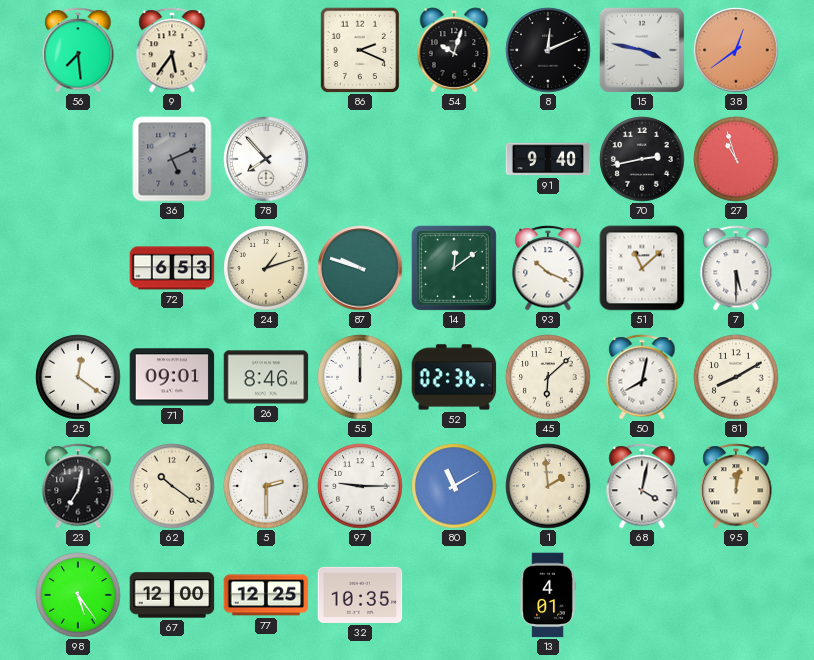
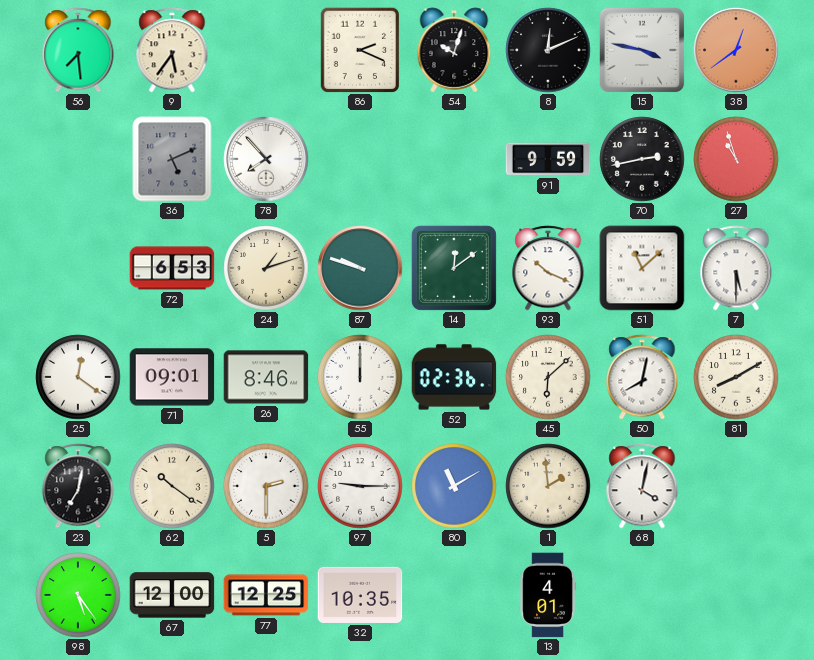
91: 9:40 -> 9:59
95: 12:02 -> none
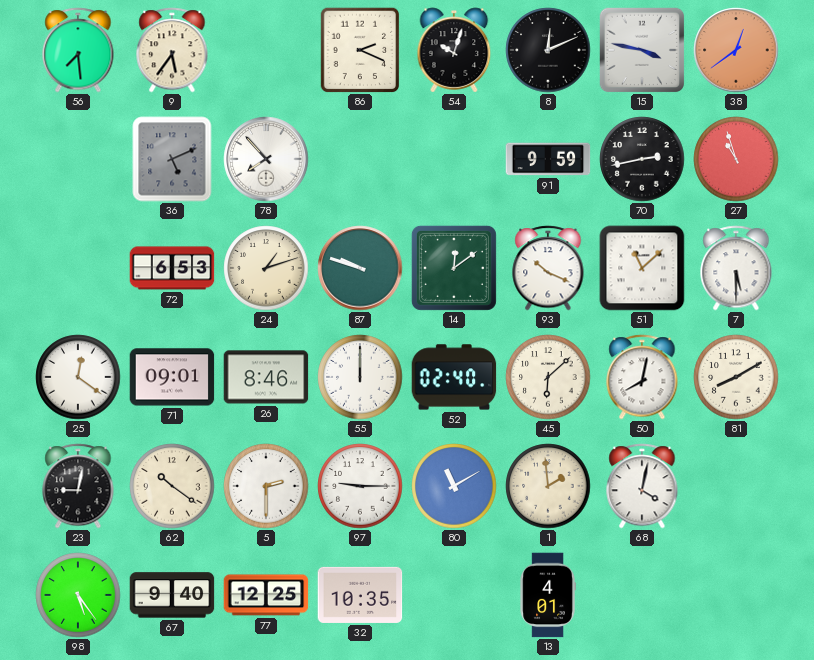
52: 02:36 -> 02:40
23: 7:02 -> 9:02
67: 12:00 -> 9:40
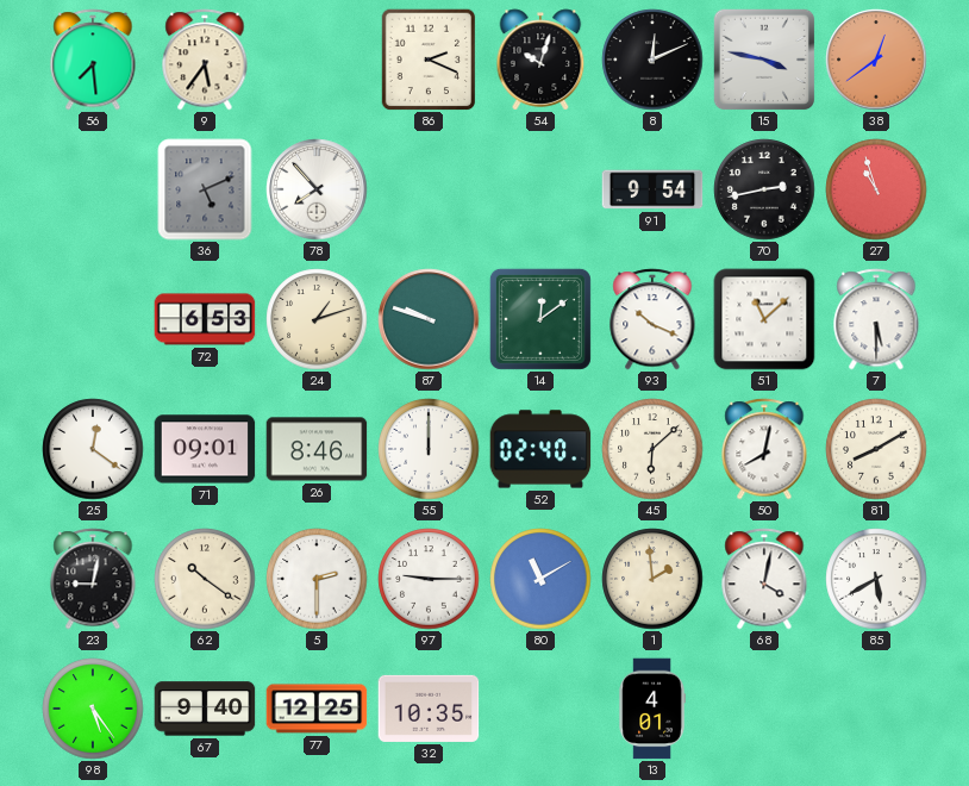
91: 9:59 -> 9:54
85: none -> 5:40
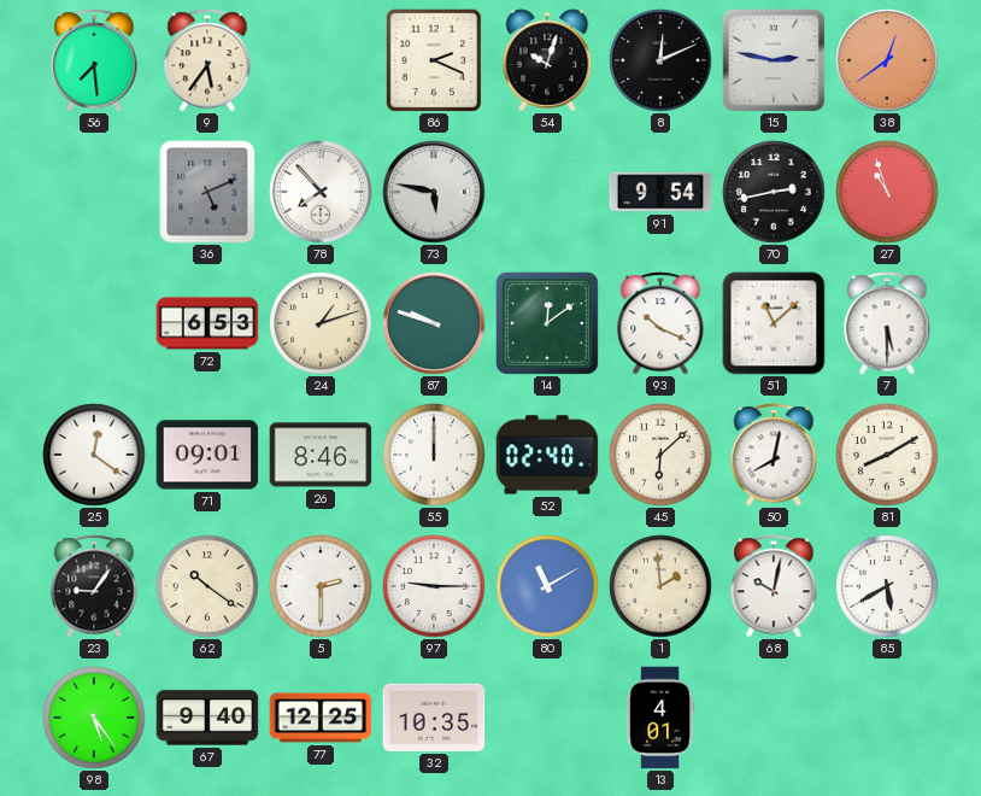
15: 3:47 -> 2:47
73: none -> 5:47
23: 9:02 -> 9:06
68: 4:02 -> 10:02
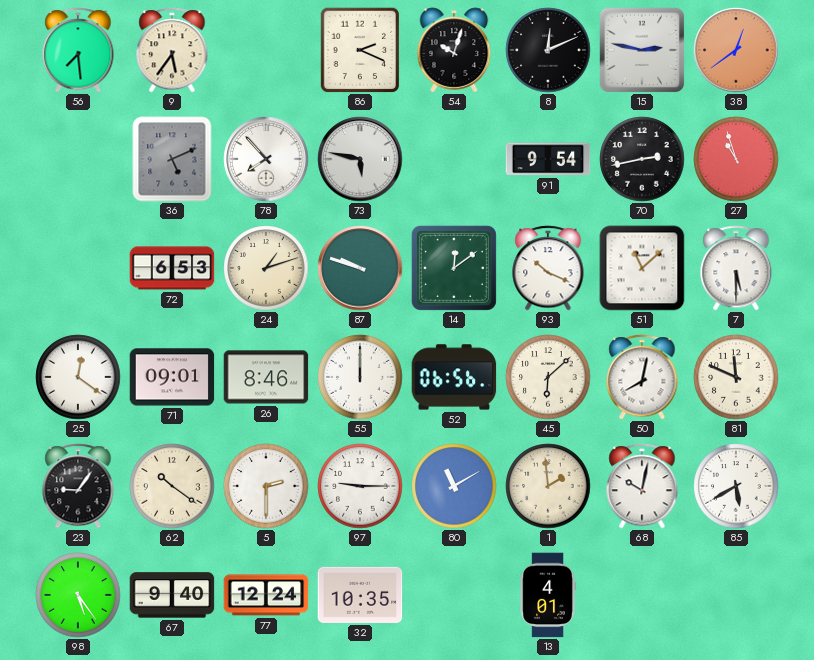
52: 02:40 -> 06:56
81: 8:10 -> 11:49
77: 12:25 -> 12:24
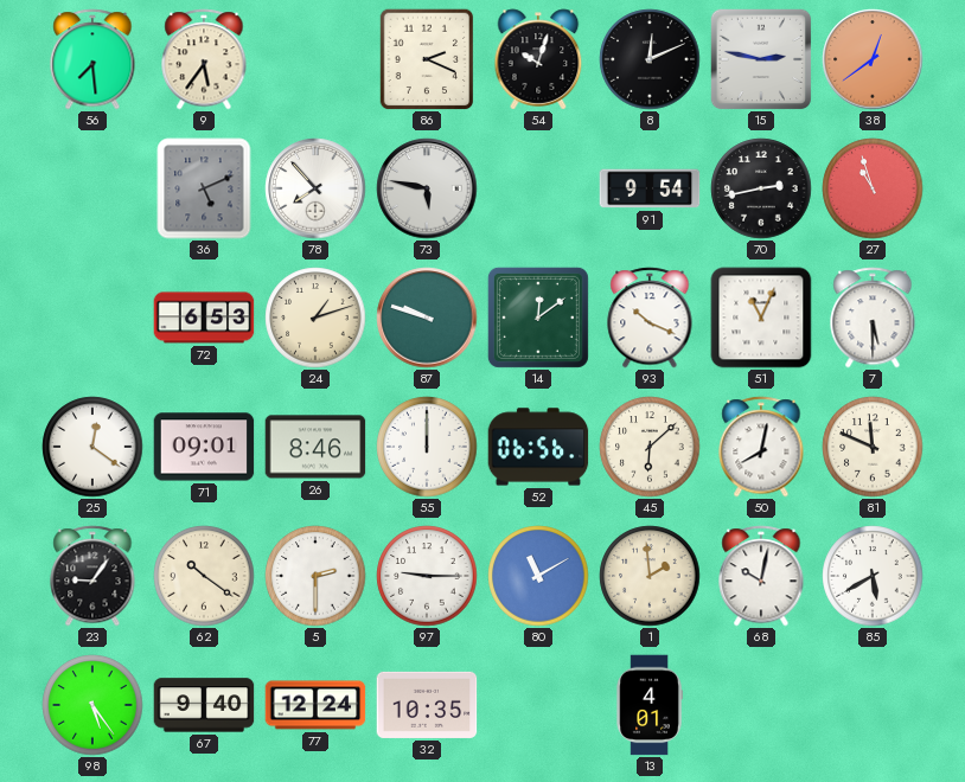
51: 11:08 -> 11:04
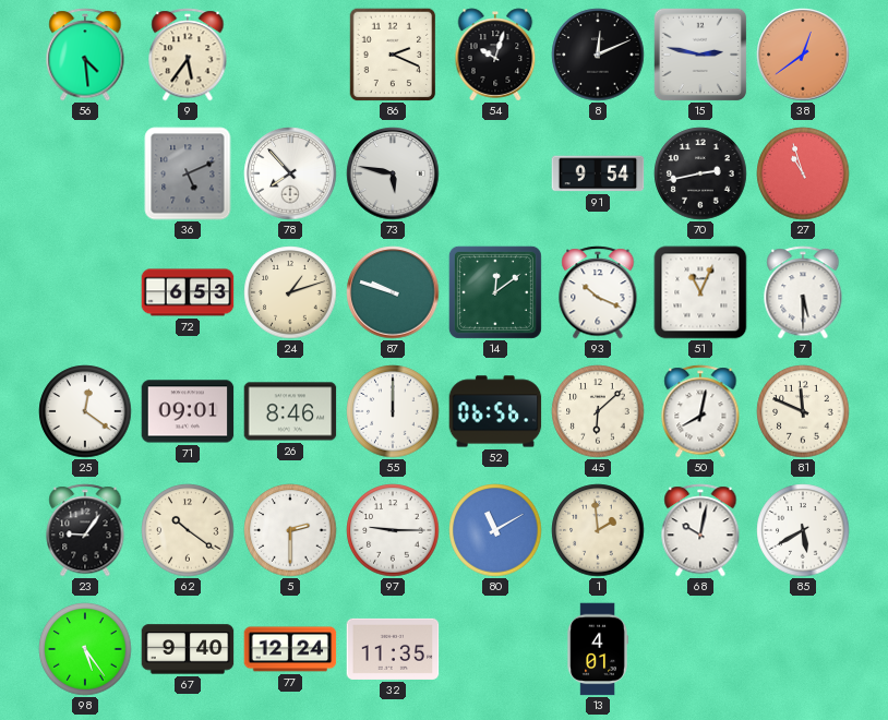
56: 7:29 -> 4:29
32: 10:35 -> 11:35
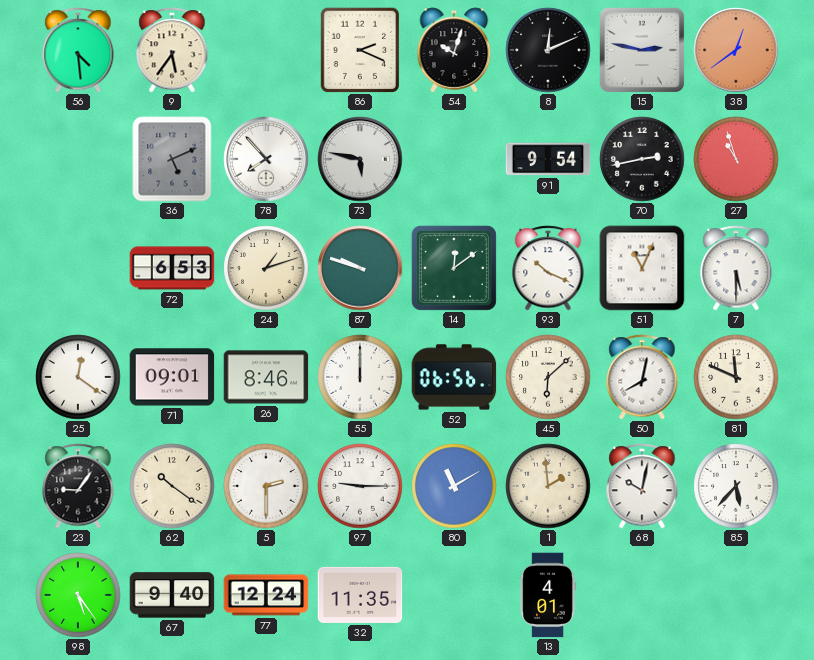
85: 5:40 -> 5:37
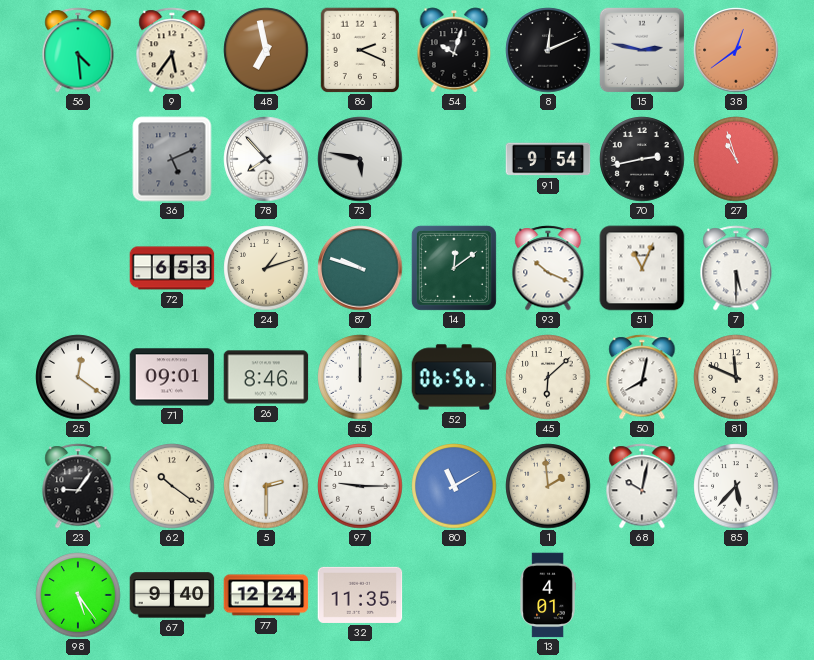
48: none -> 6:58
